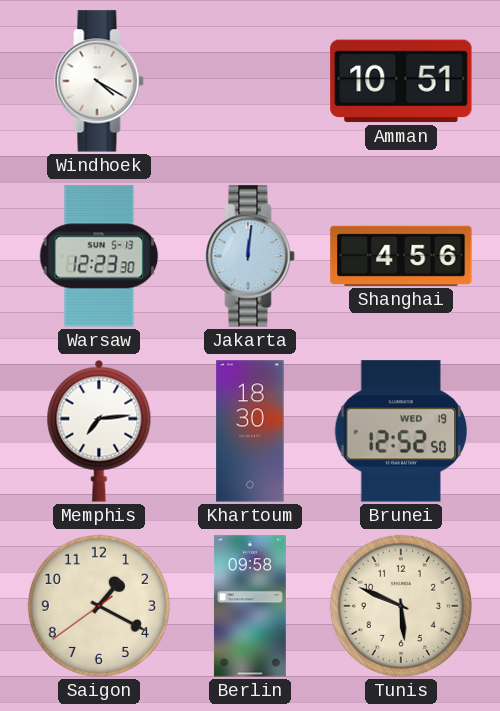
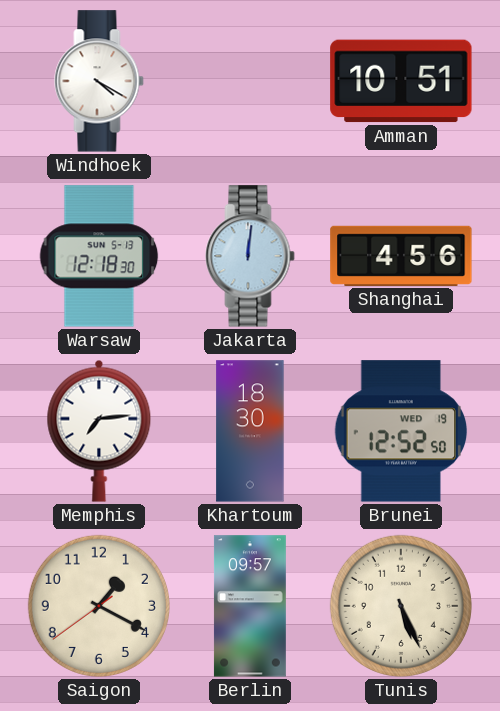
Warsaw: 12:23 -> 12:18
Berlin: 09:58 -> 09:57
Tunis: 5:49 -> 5:26
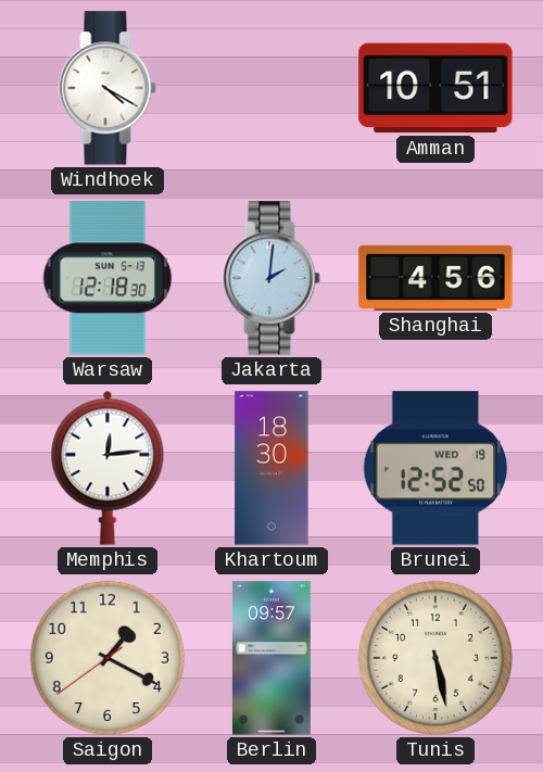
Jakarta: 12:01 -> 2:01
Memphis: 7:14 -> 12:14
Tunis: 5:26 -> 5:28
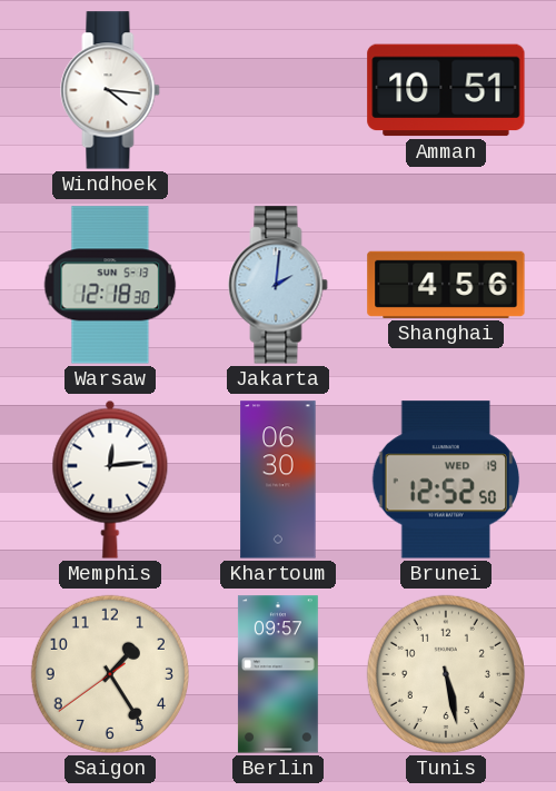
Windhoek: 4:20 -> 4:16
Khartoum: 18:30 -> 06:30
Saigon: 1:19 -> 1:24
